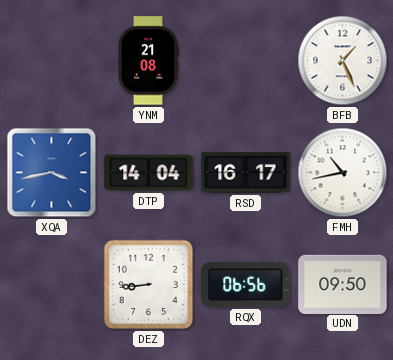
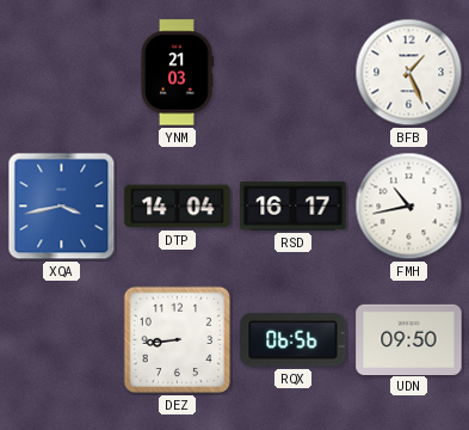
YNM: 21:08 -> 21:03
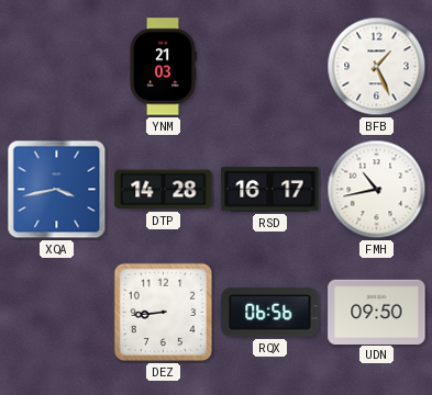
DTP: 14:04 -> 14:28
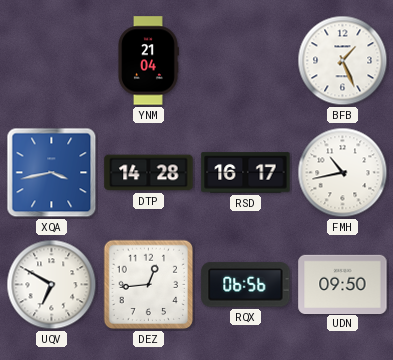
YNM: 21:03 -> 21:04
UQV: none -> 6:50
DEZ: 8:44 -> 12:44
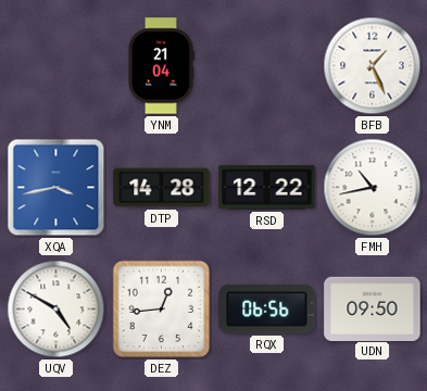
RSD: 16:17 -> 12:22
UQV: 6:50 -> 4:50
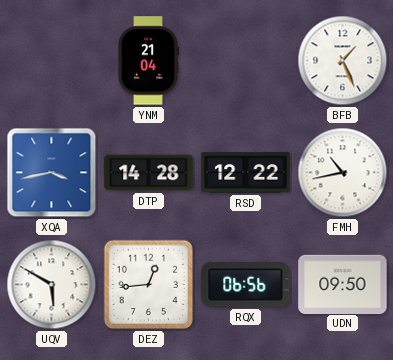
UQV: 4:50 -> 5:50
